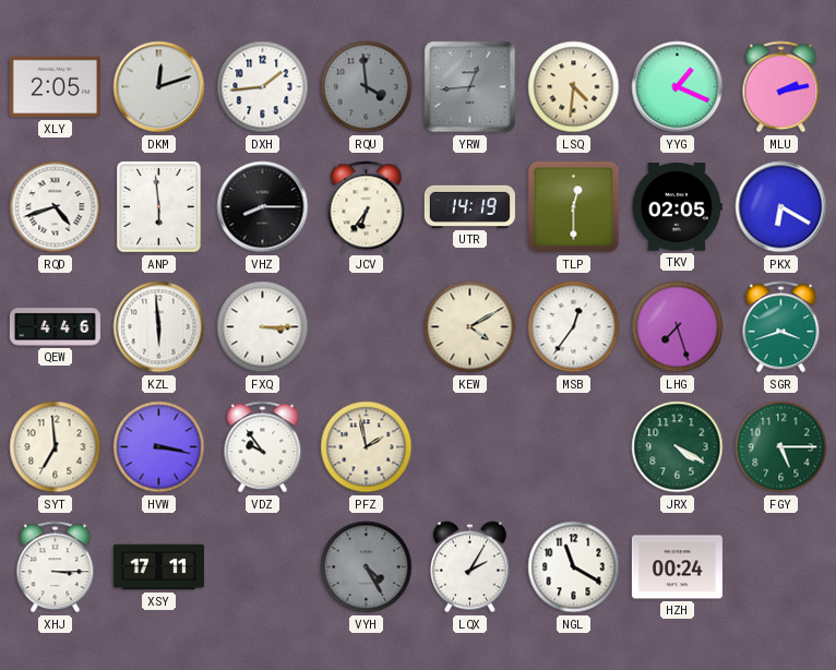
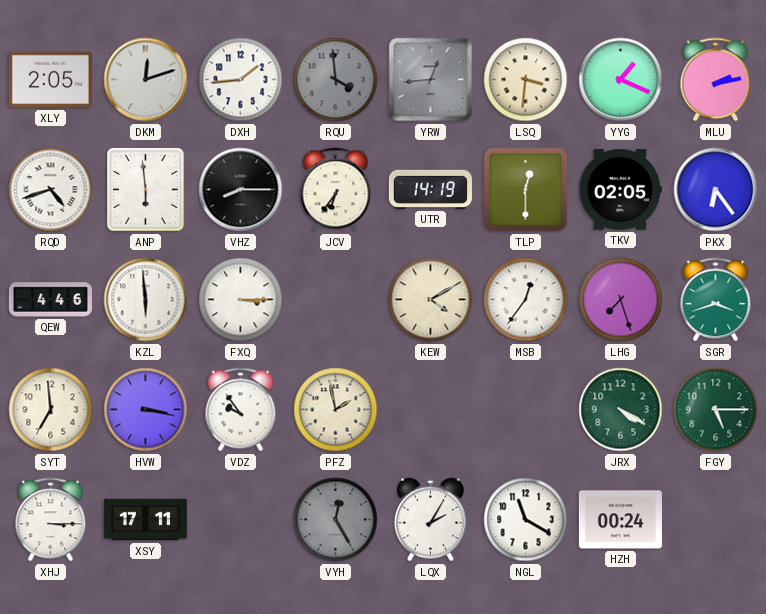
LSQ: 4:31 -> 3:31
PKX: 6:20 -> 6:24
VYH: 4:25 -> 12:25
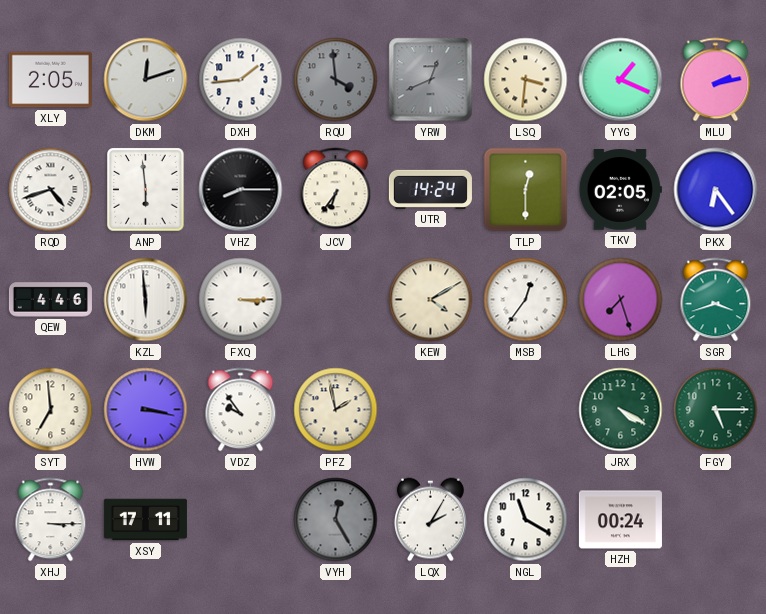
YRW: 12:44 -> 12:41
UTR: 14:19 -> 14:24
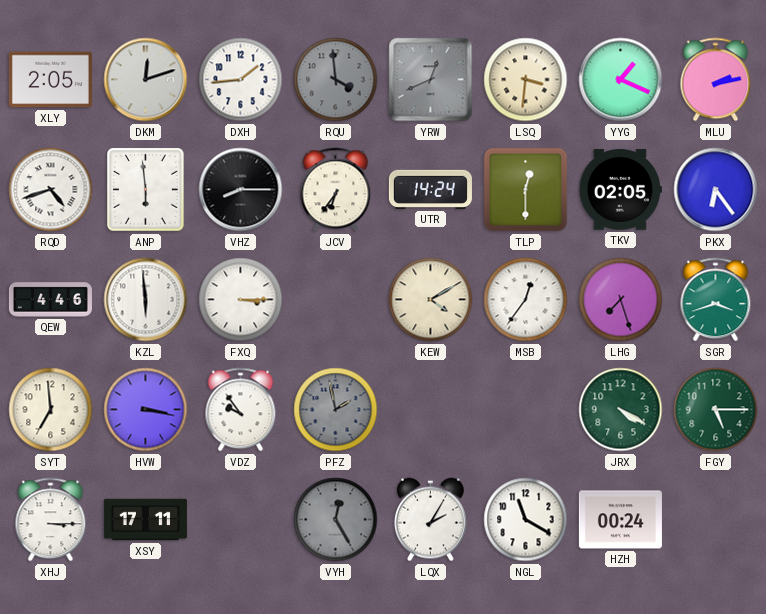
PFZ dial: cream -> grey
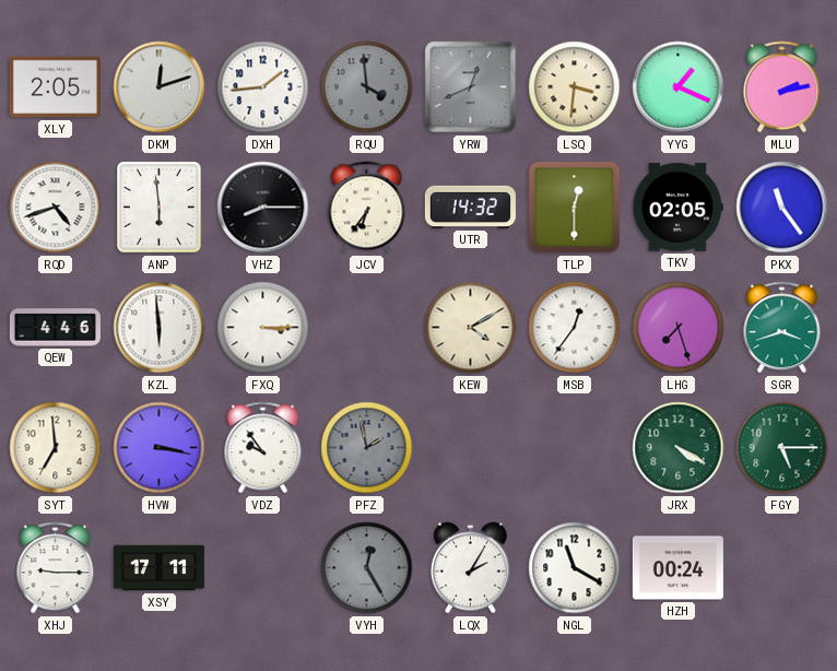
UTR: 14:24 -> 14:32
PKX: 6:24 -> 11:24
XHJ: 3:15 -> 9:15
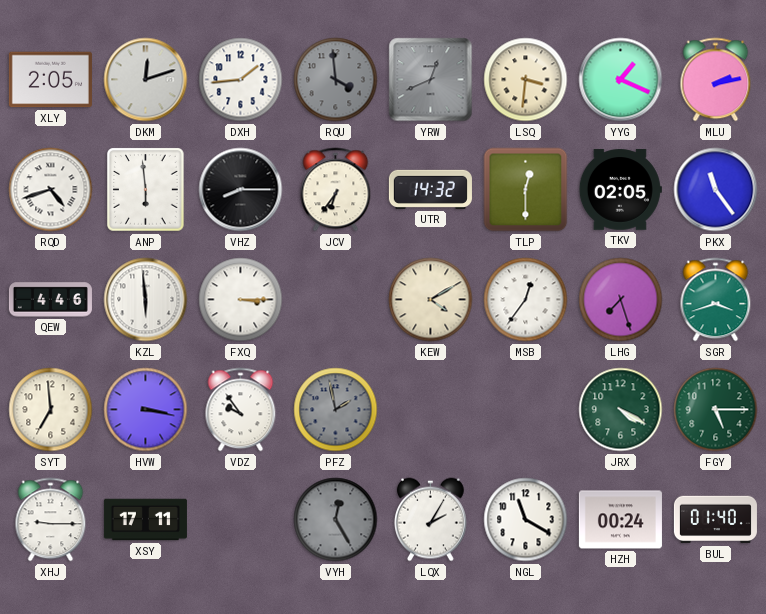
BUL: none -> 01:40
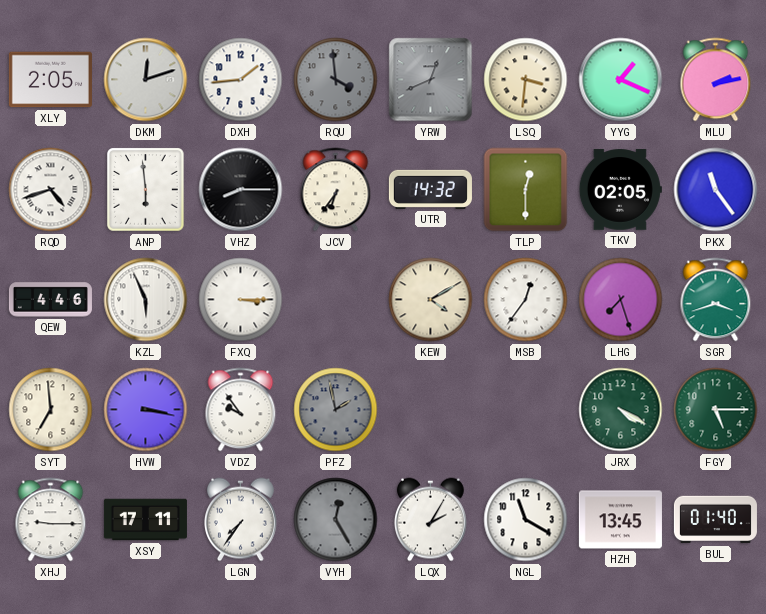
KZL: 5:59 -> 5:56
LGN: none -> 7:36
HZH: 00:24 -> 13:45
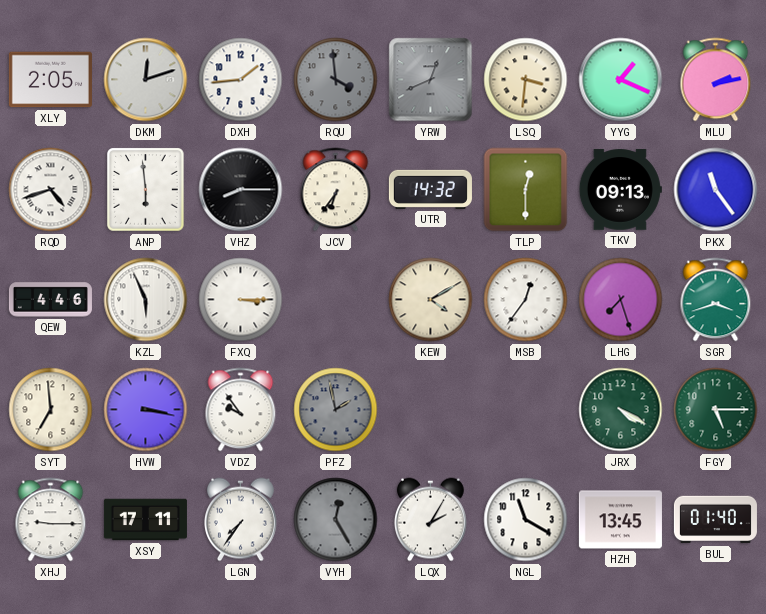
TKV: 02:05 -> 09:13
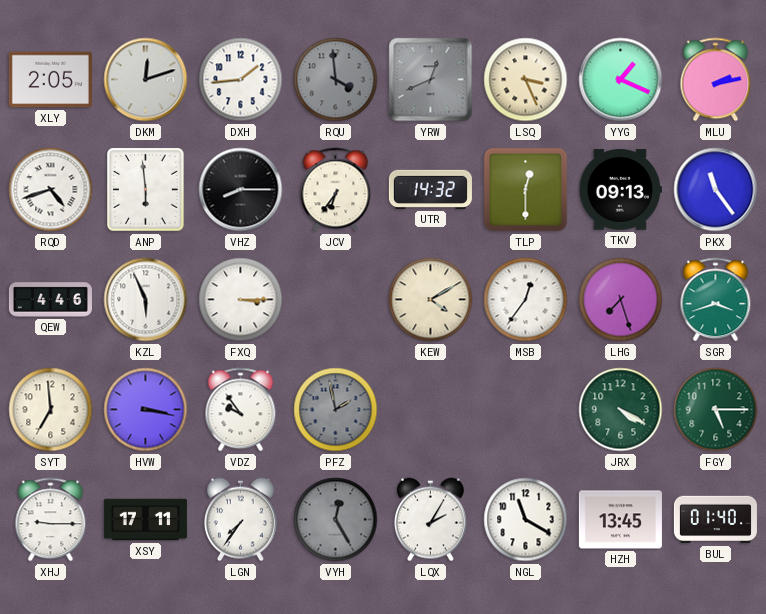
LSQ: 3:31 -> 3:26
